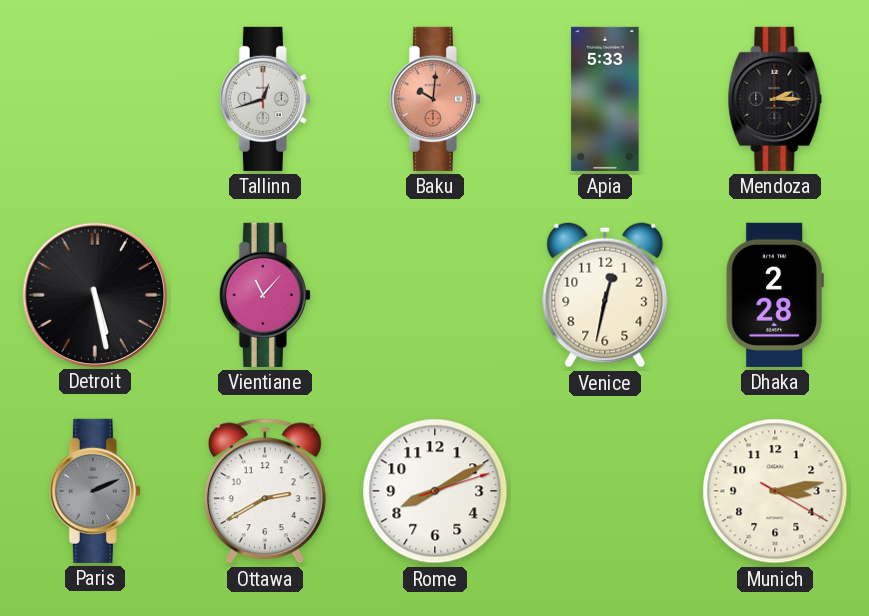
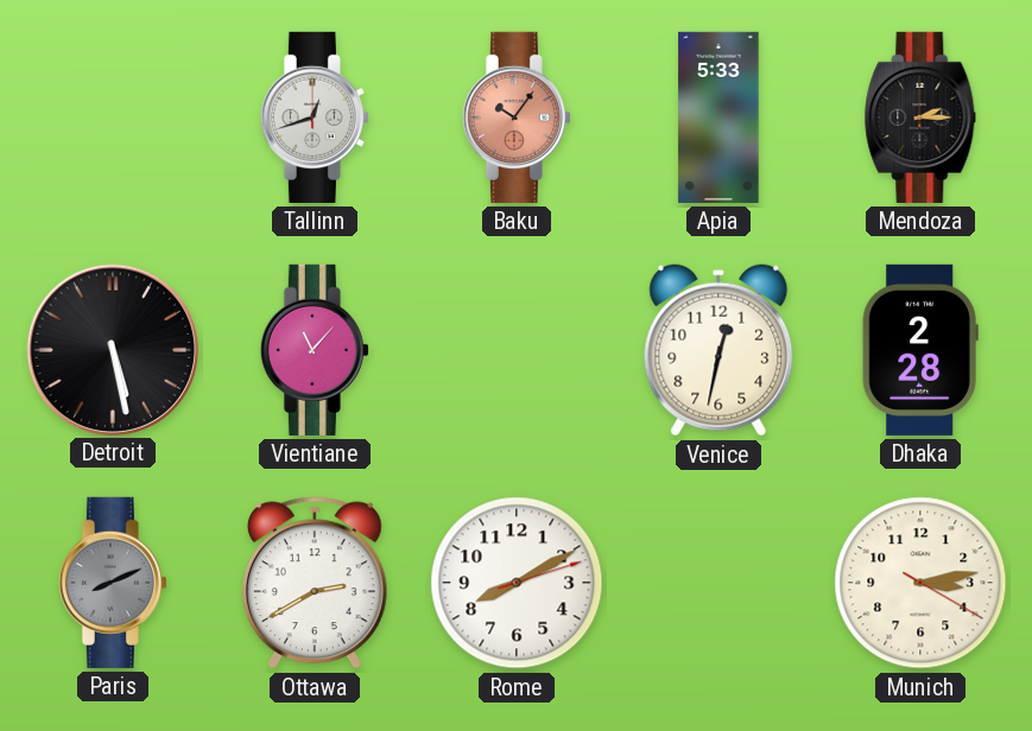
Baku: 10:01 -> 10:06
Paris: 2:11 -> 8:11
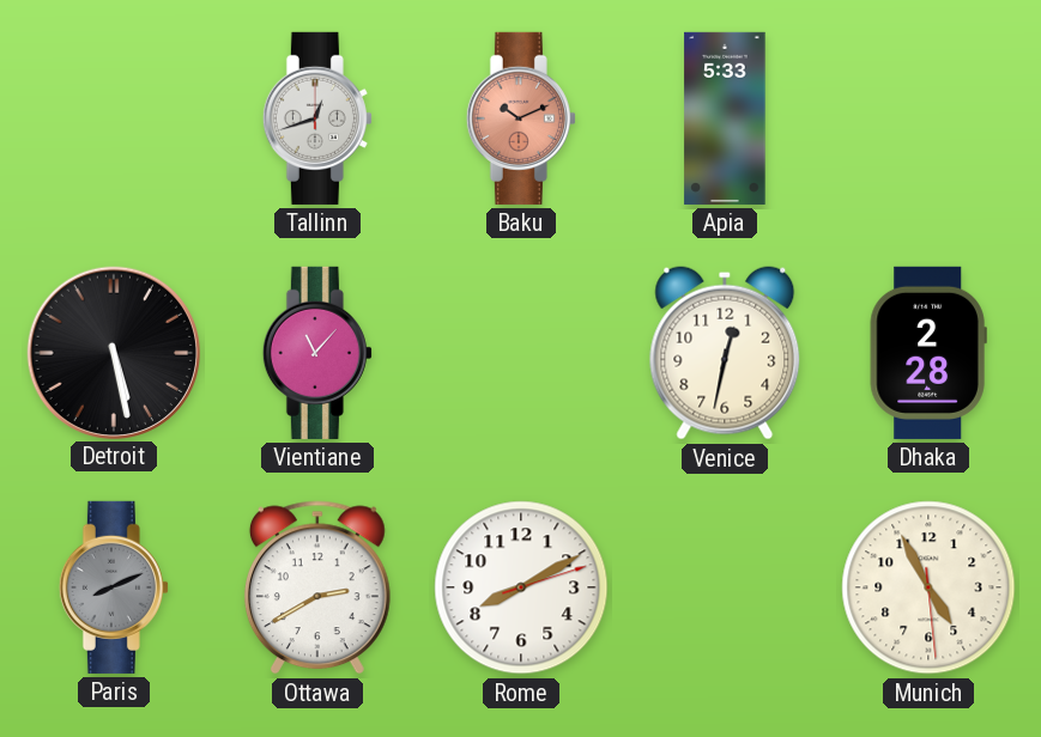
Baku: 10:06 -> 10:11
Mendoza: 2:15 -> none
Munich: 3:13 -> 4:55
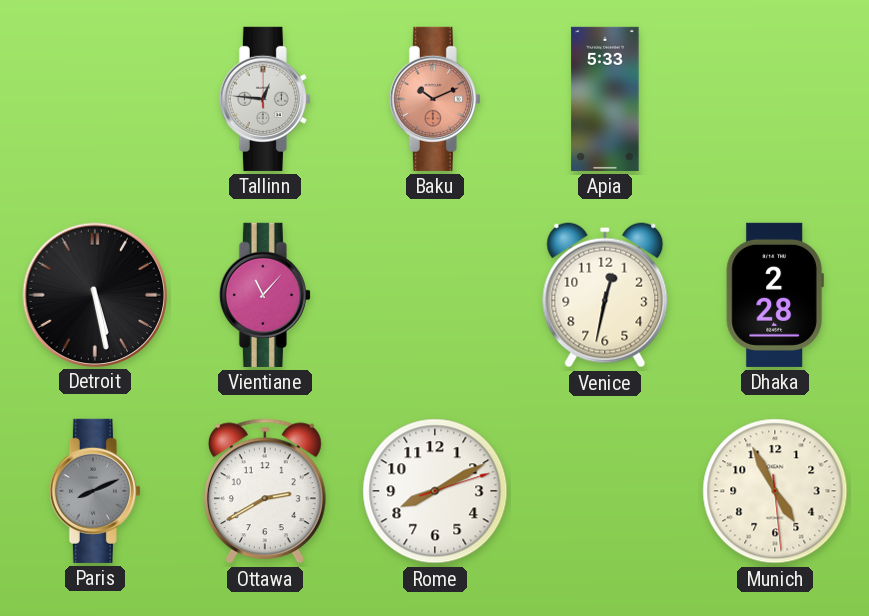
Tallinn: 12:42 -> 12:46
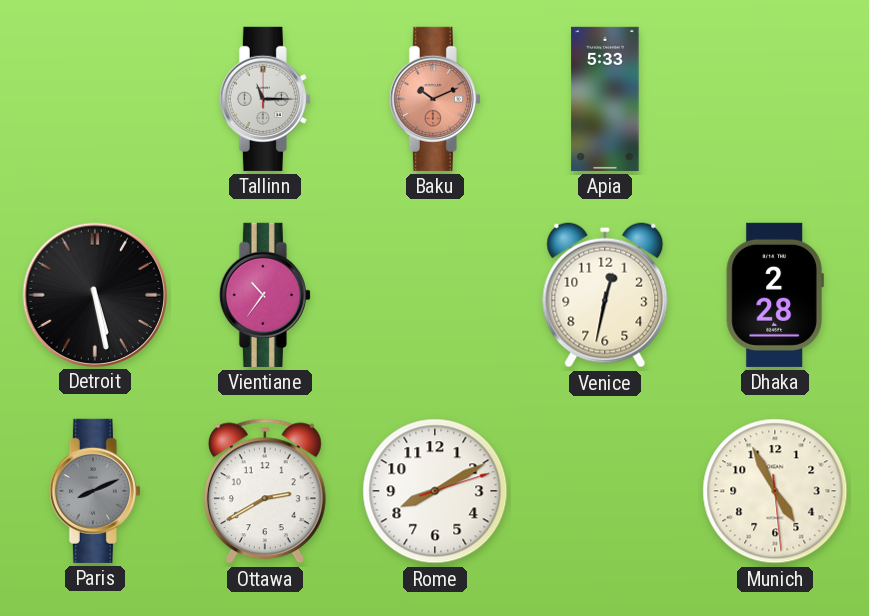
Tallinn: 12:46 -> 11:15
Vientiane: 11:07 -> 10:36
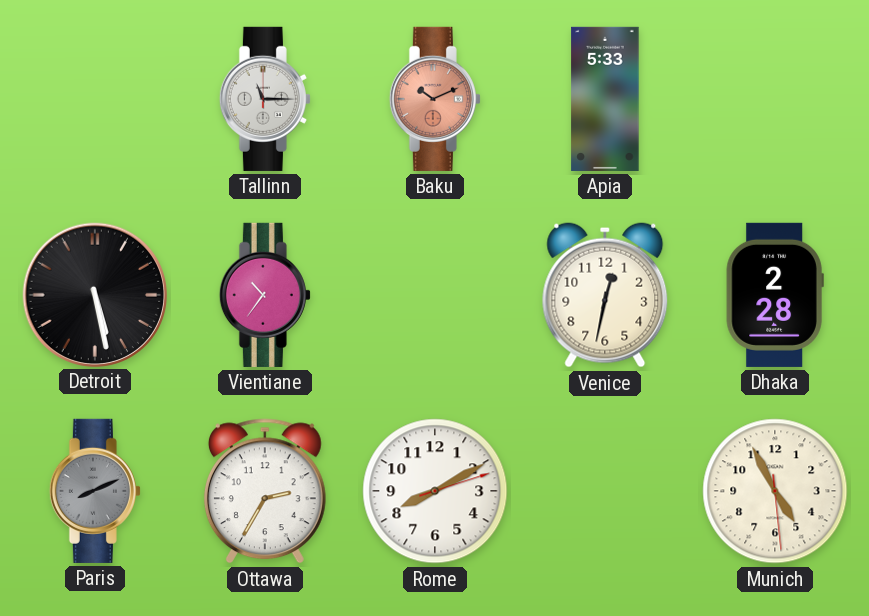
Ottawa: 2:40 -> 2:35
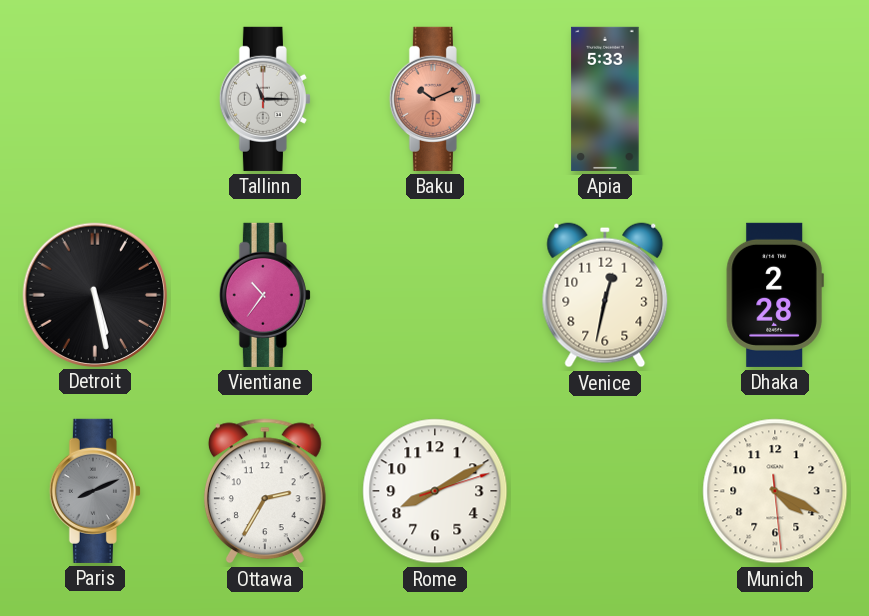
Munich: 4:55 -> 4:19
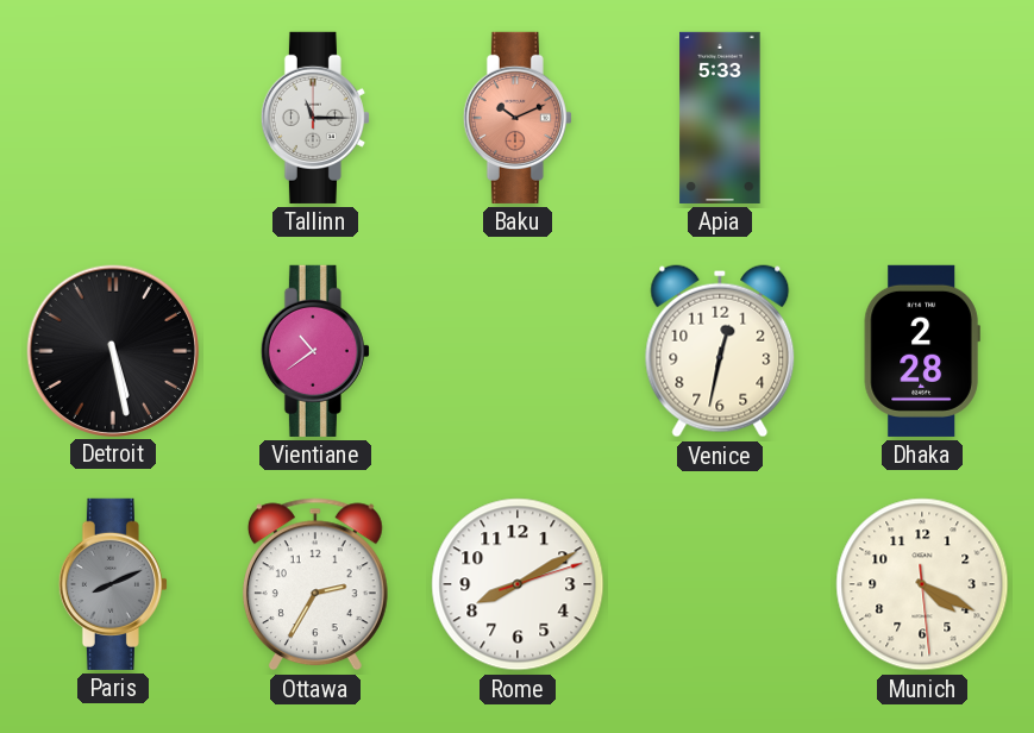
Vientiane: 10:36 -> 10:39
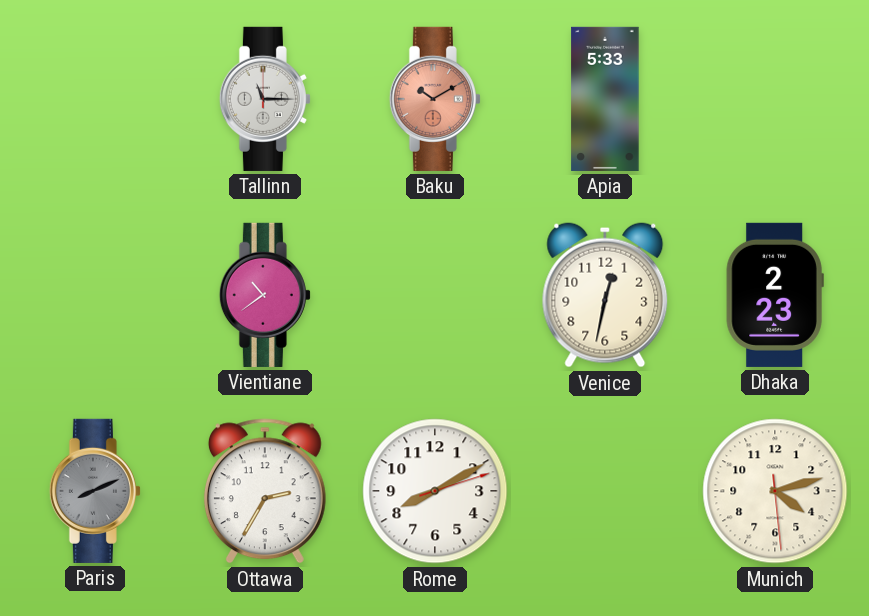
Baku: 10:11 -> 10:10
Detroit: 5:28 -> none
Dhaka: 2:28 -> 2:23
Munich: 4:19 -> 4:12
